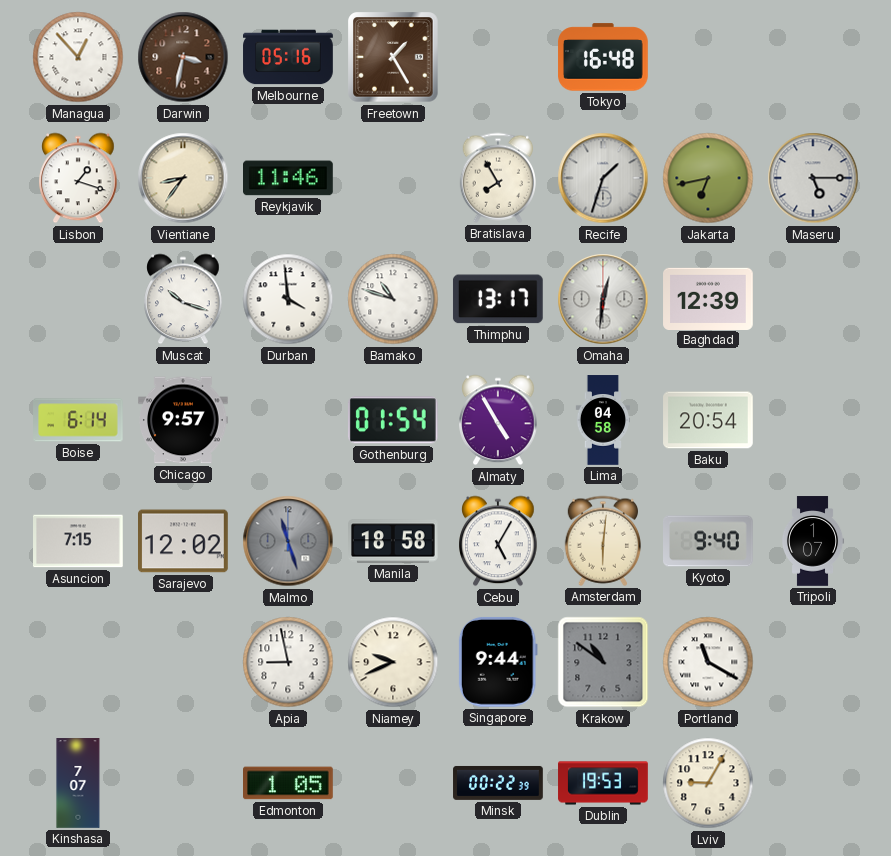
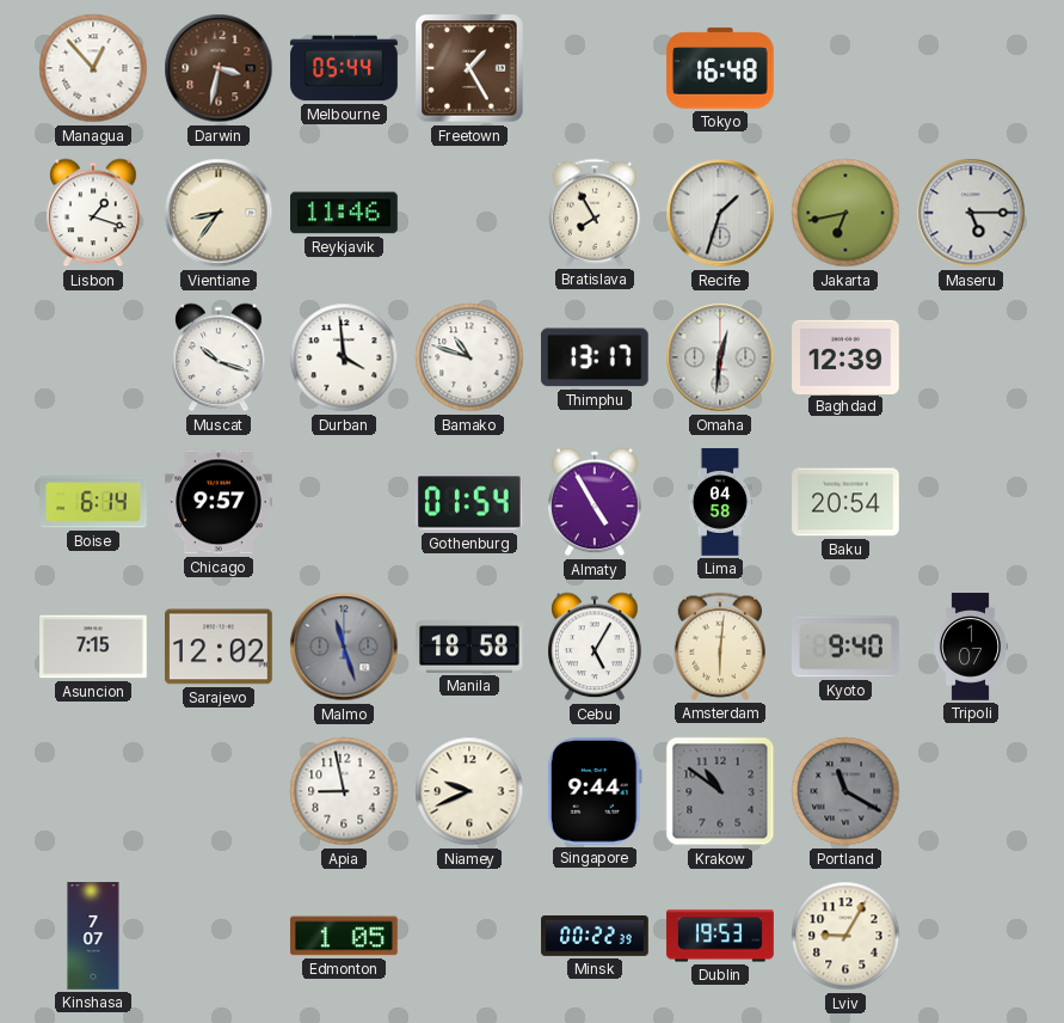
Melbourne: 05:16 -> 05:44
Portland dial: white -> grey
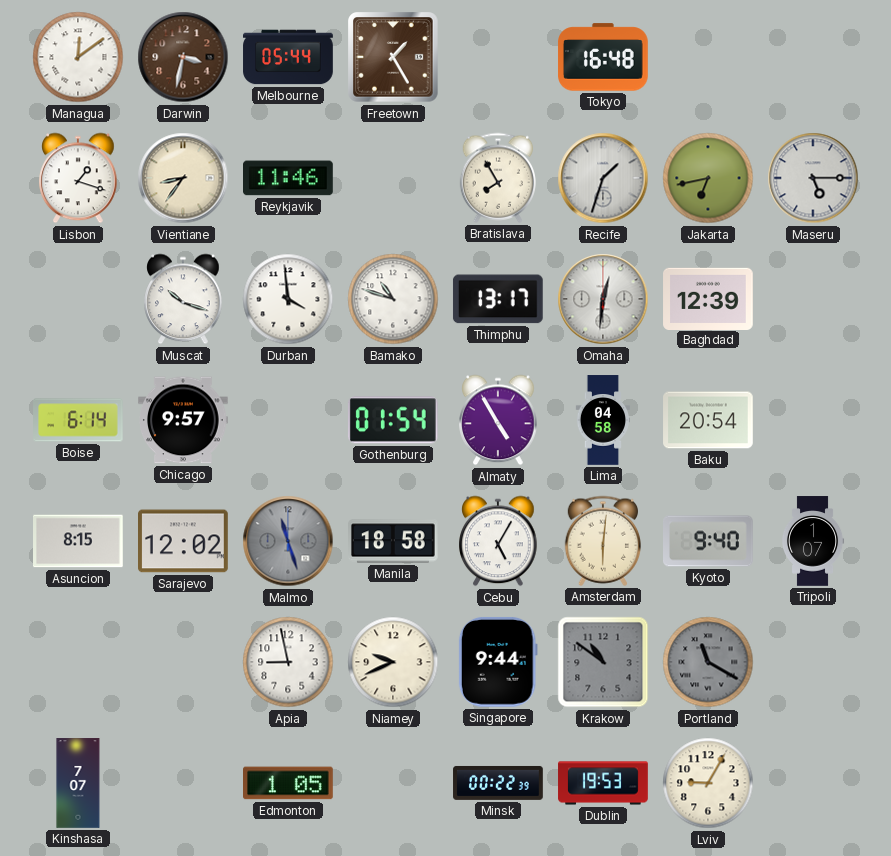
Managua: 12:53 -> 12:09
Asuncion: 7:15 -> 8:15
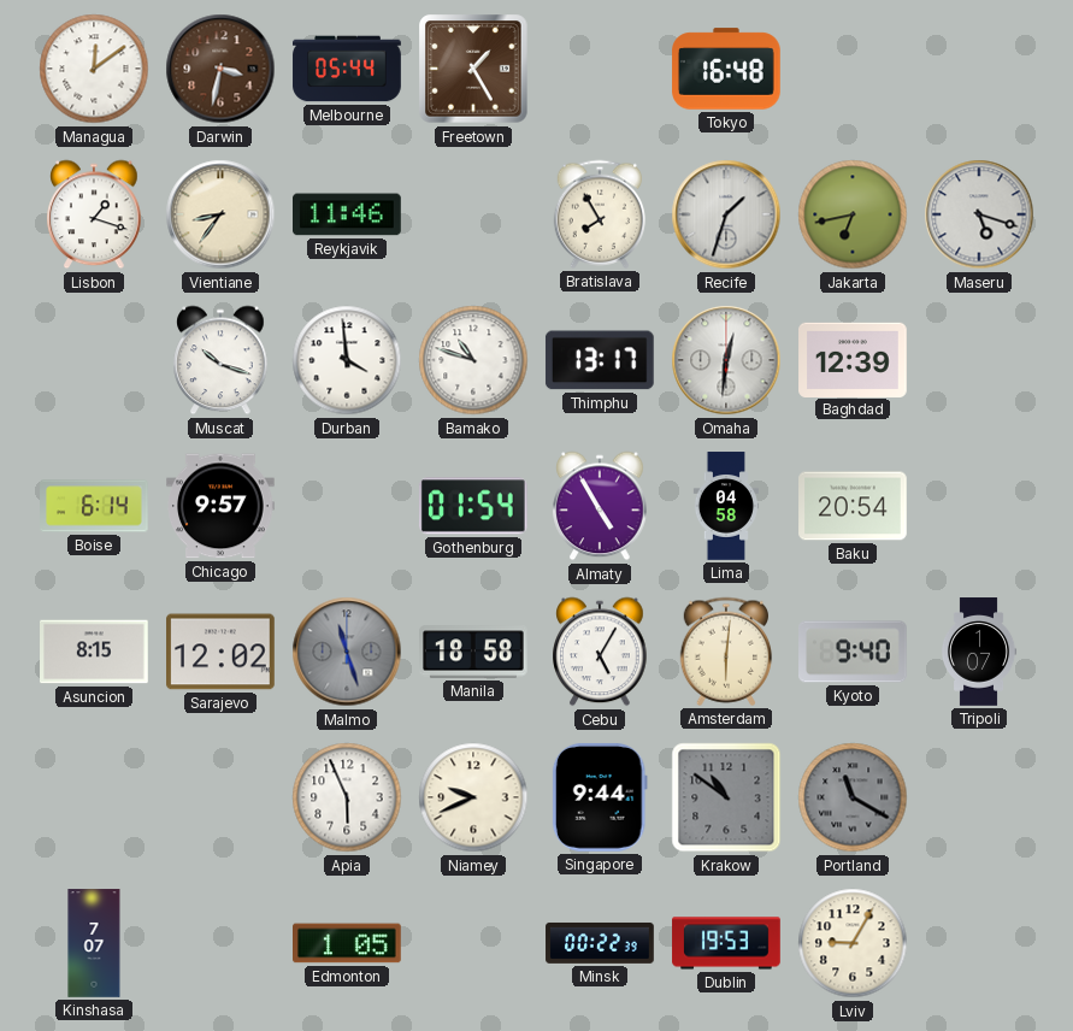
Maseru: 5:15 -> 5:18
Apia: 8:58 -> 5:56
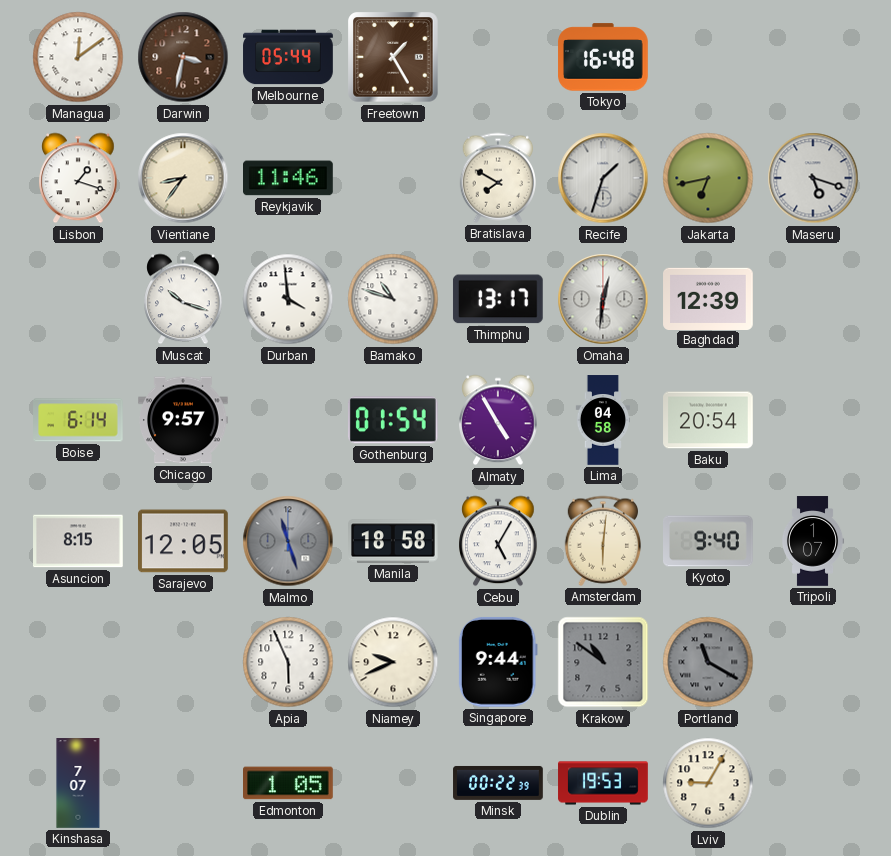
Bratislava: 7:55 -> 7:50
Sarajevo: 12:02 -> 12:05
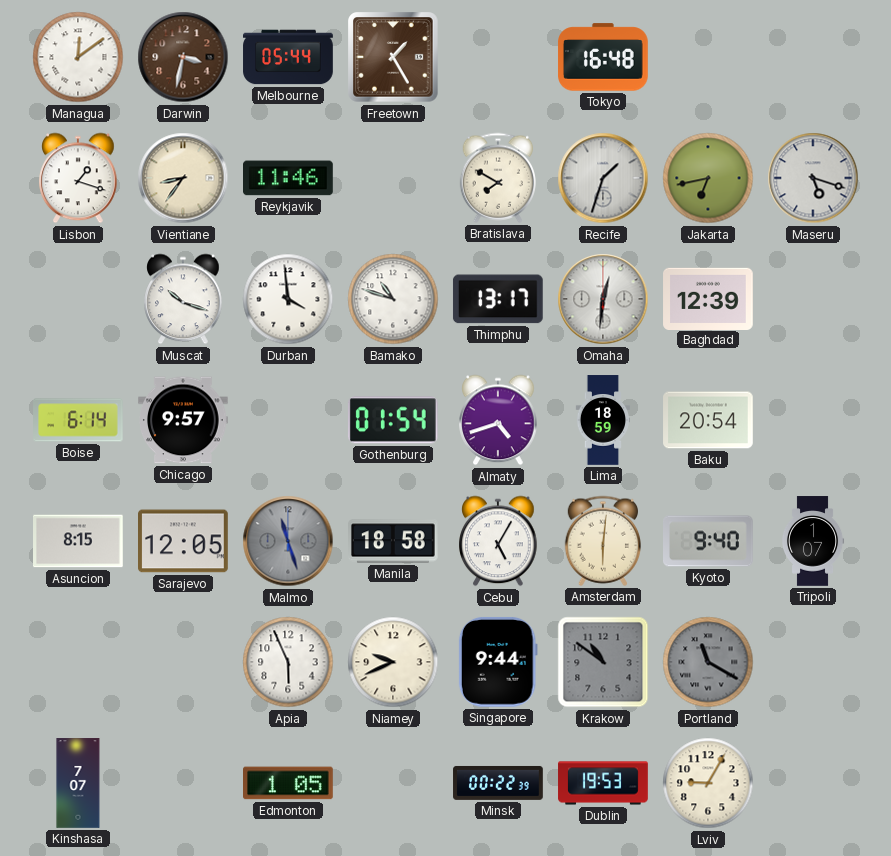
Almaty: 4:55 -> 4:42
Lima: 04:58 -> 18:59
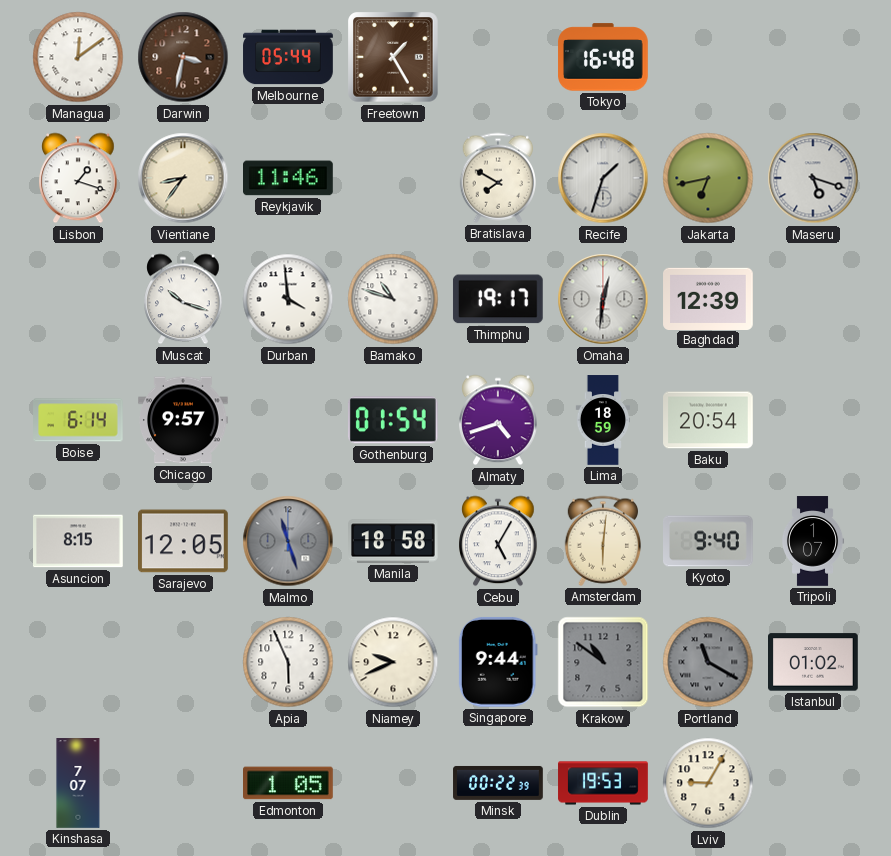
Thimphu: 13:17 -> 19:17
Istanbul: none -> 01:02
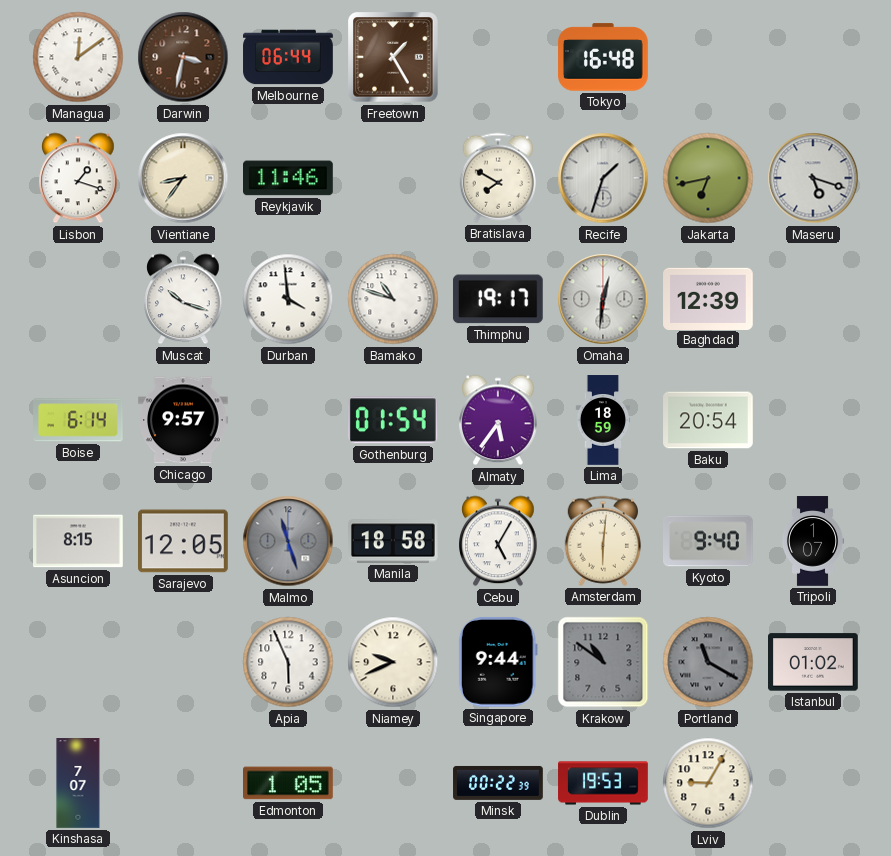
Melbourne: 05:44 -> 06:44
Almaty: 4:42 -> 5:36
